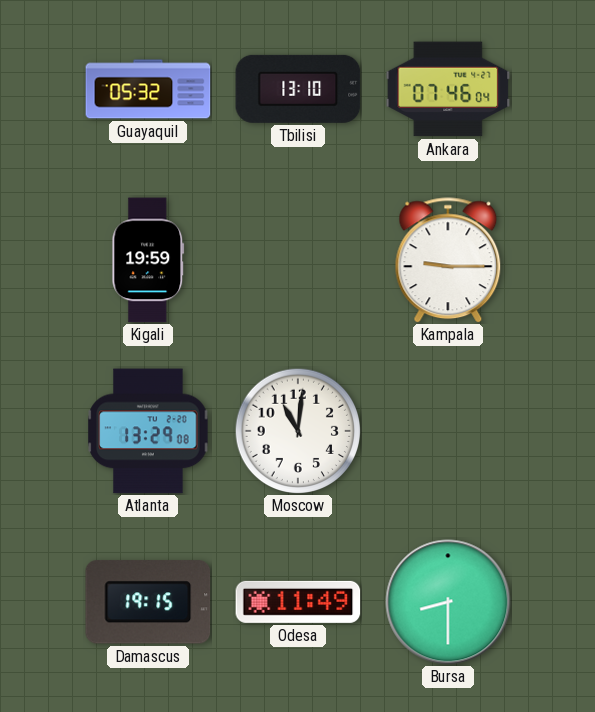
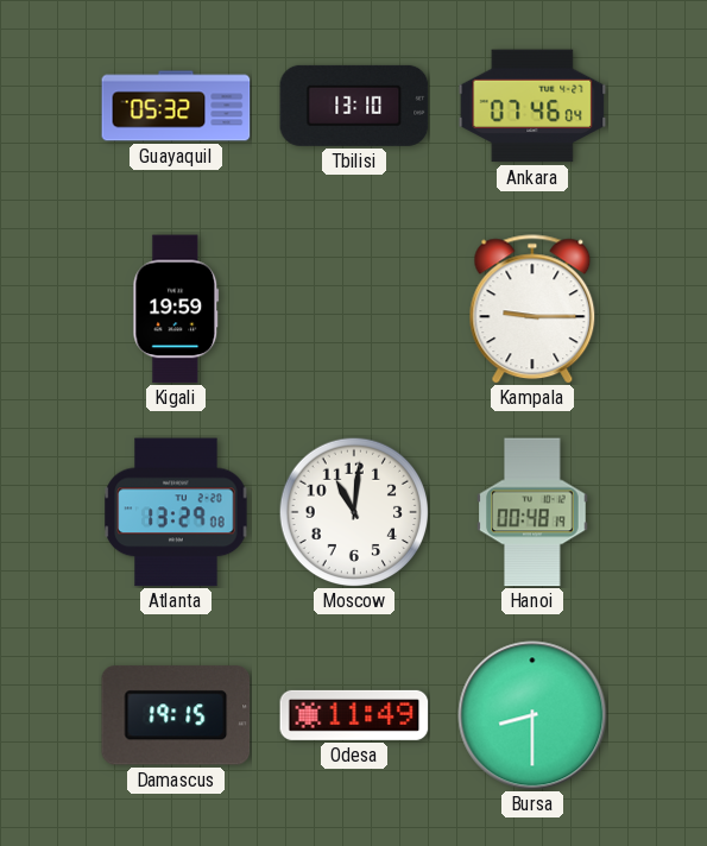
Hanoi: none -> 00:48
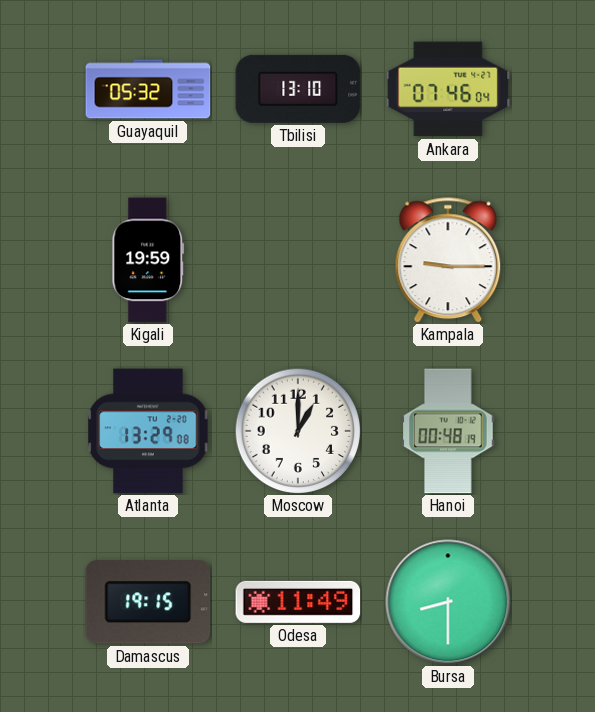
Moscow: 11:01 -> 1:00
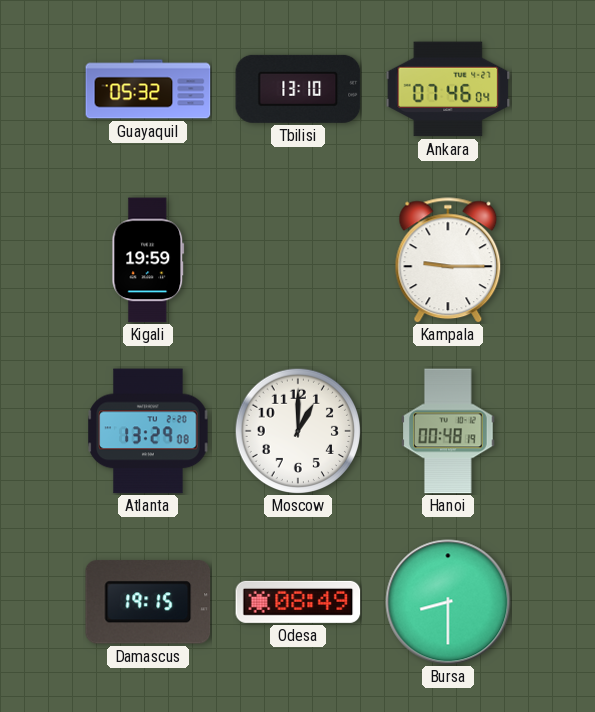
Odesa: 11:49 -> 08:49
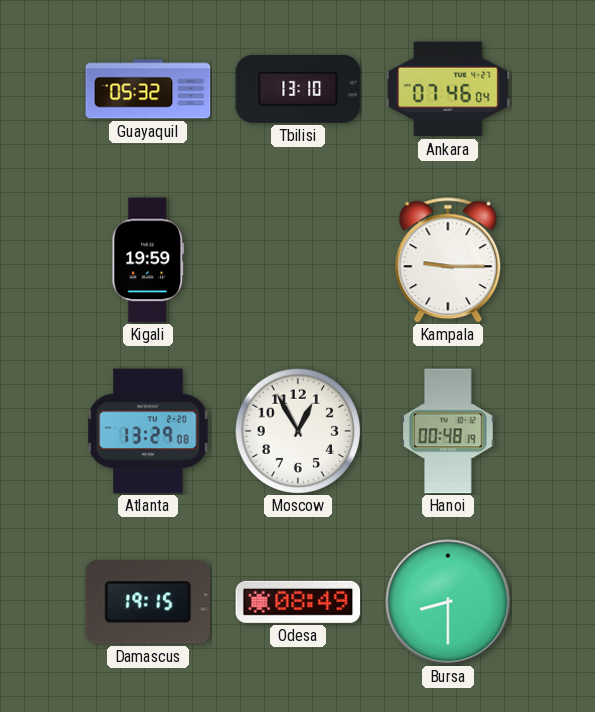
Moscow: 1:00 -> 12:55
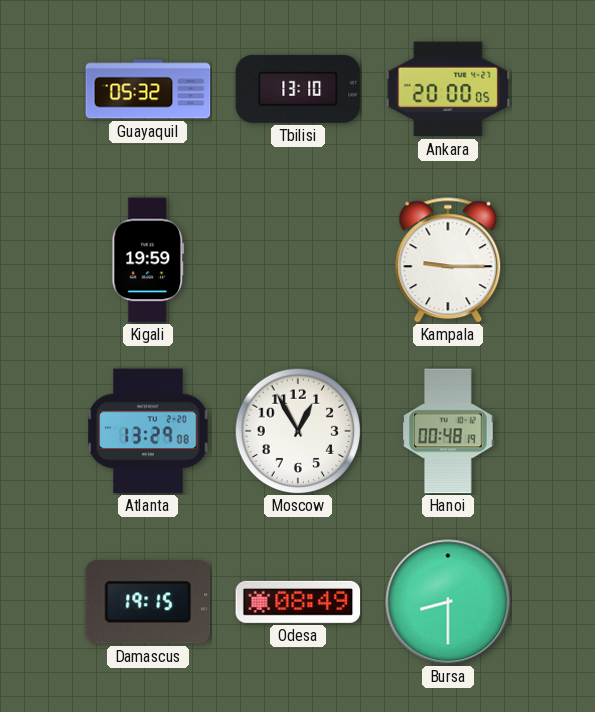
Ankara: 07:46 -> 20:00
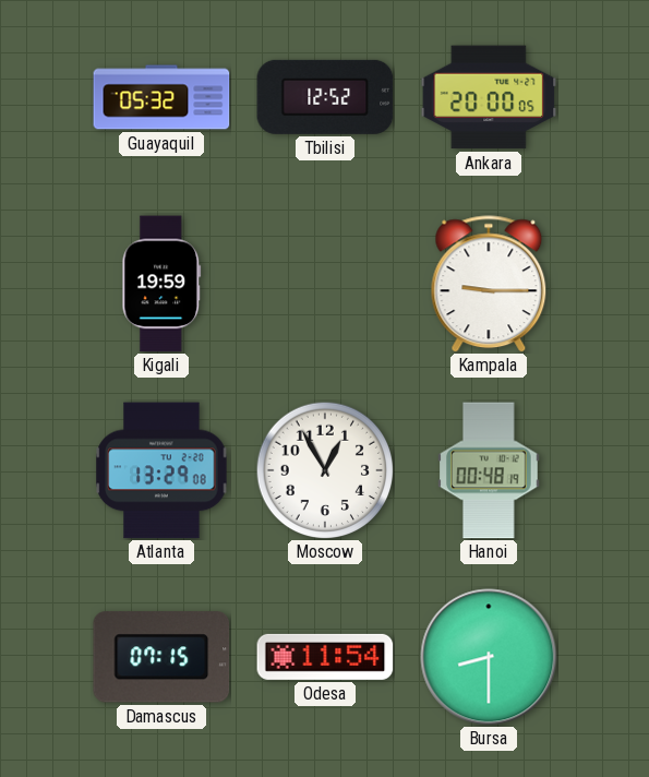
Tbilisi: 13:10 -> 12:52
Damascus: 19:15 -> 07:15
Odesa: 08:49 -> 11:54
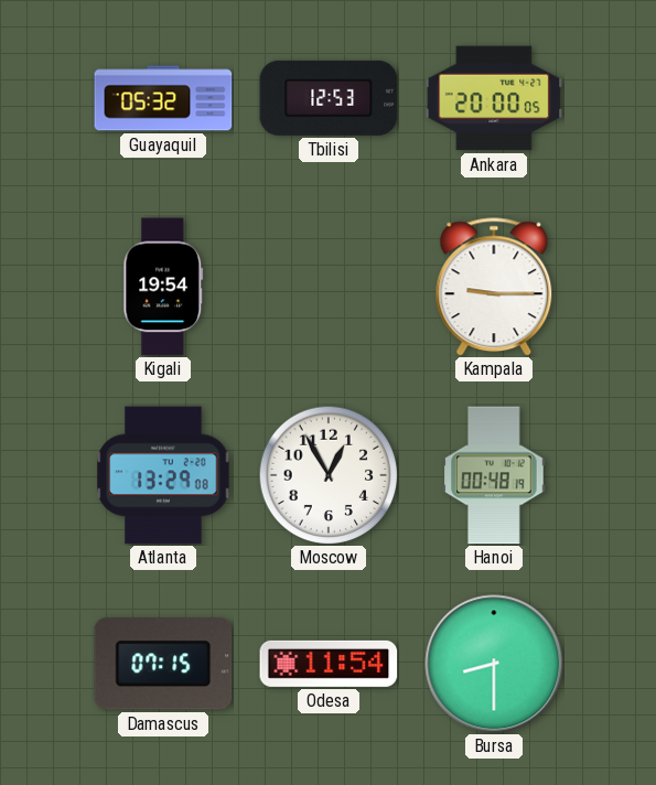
Tbilisi: 12:52 -> 12:53
Kigali: 19:59 -> 19:54
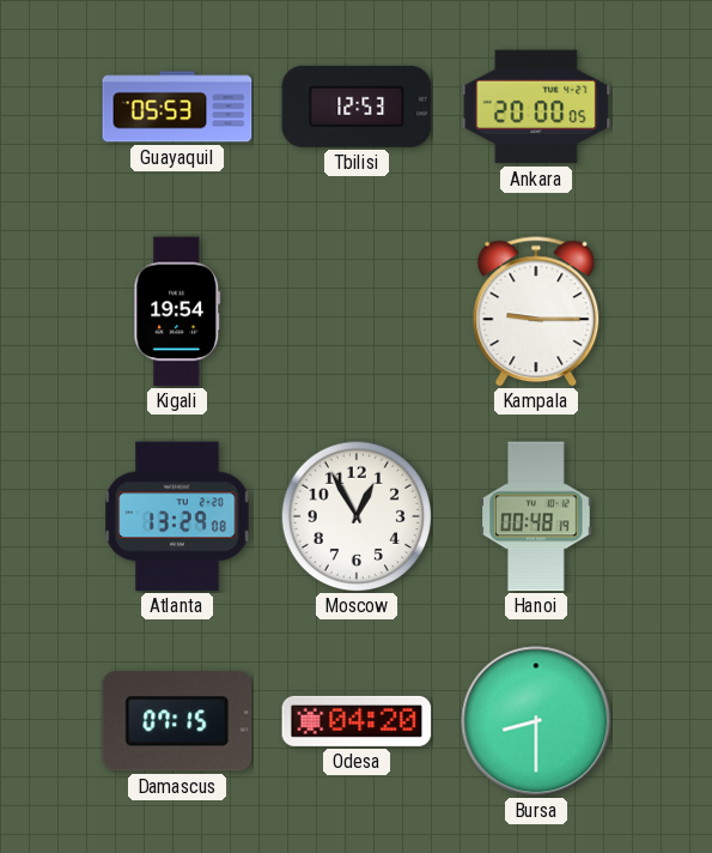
Guayaquil: 05:32 -> 05:53
Odesa: 11:54 -> 04:20
